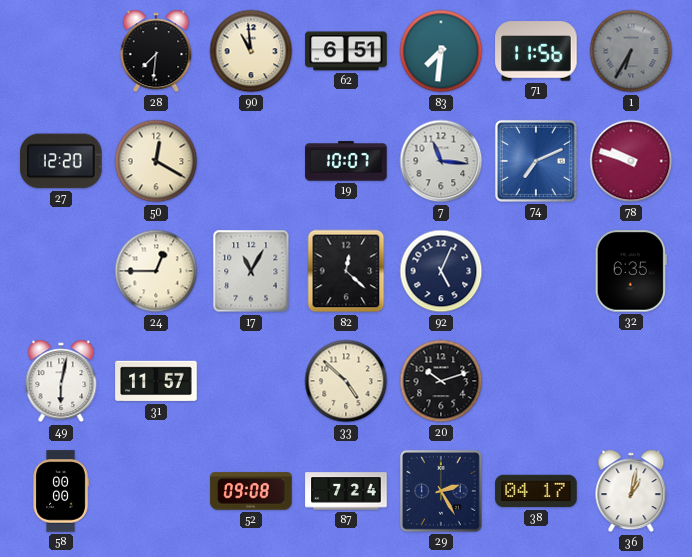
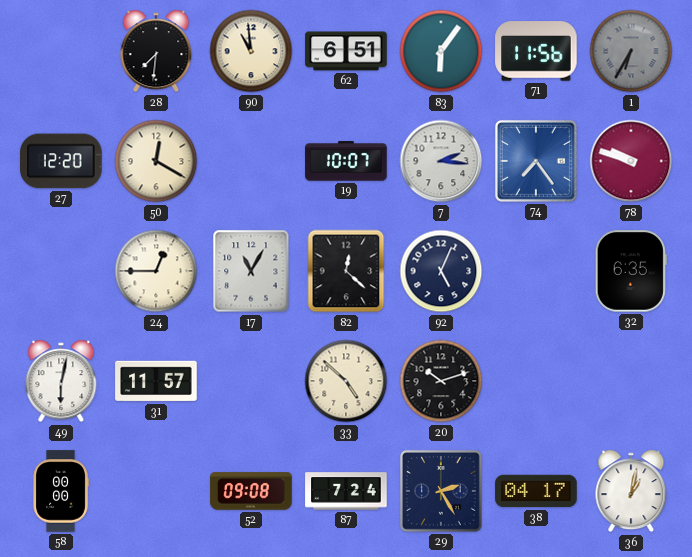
83: 7:31 -> 6:06
7: 11:16 -> 2:16
74: 7:11 -> 7:24
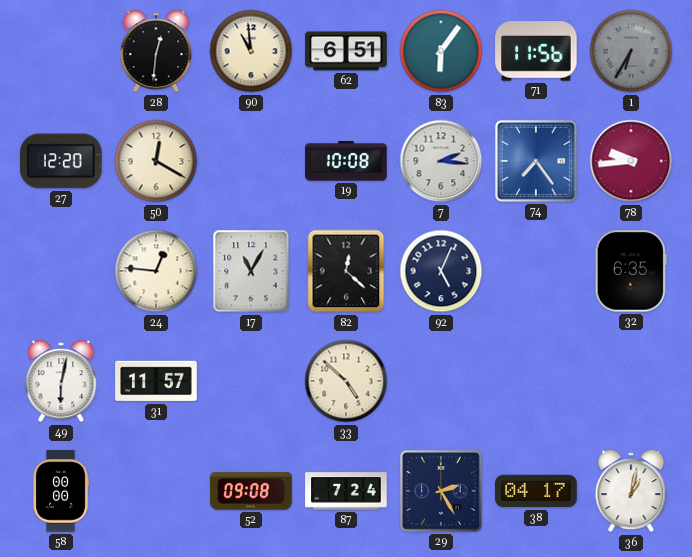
28: 7:31 -> 12:31
19: 10:07 -> 10:08
78: 9:48 -> 9:44
24: 12:45 -> 12:46
20: 10:12 -> none
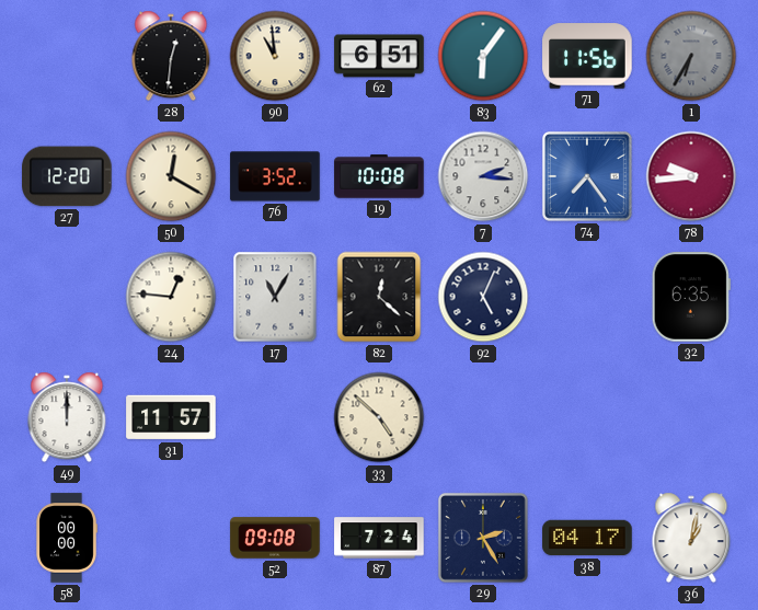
76: none -> 3:52
49: 6:02 -> 12:00
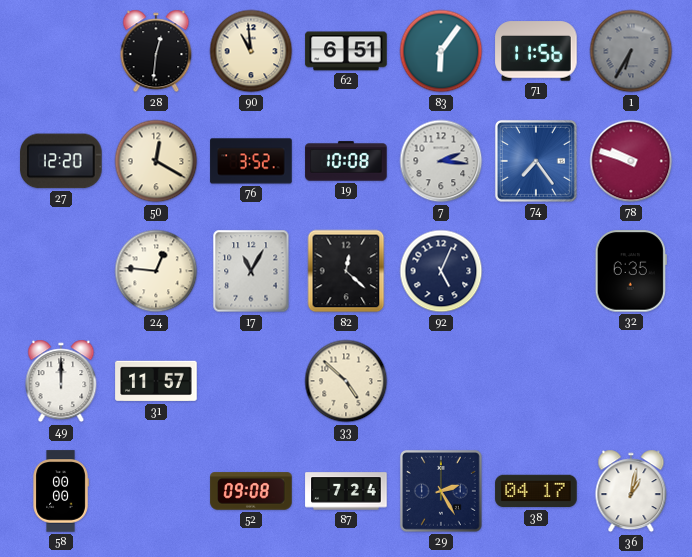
78: 9:44 -> 9:48
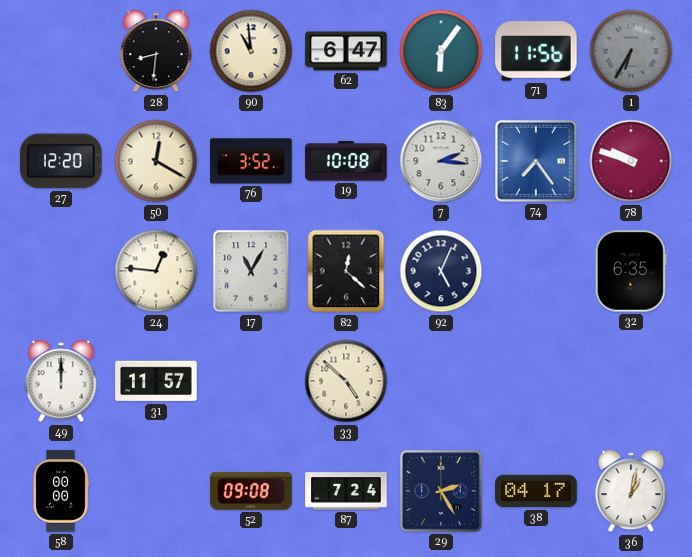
28: 12:31 -> 8:31
62: 6:51 -> 6:47
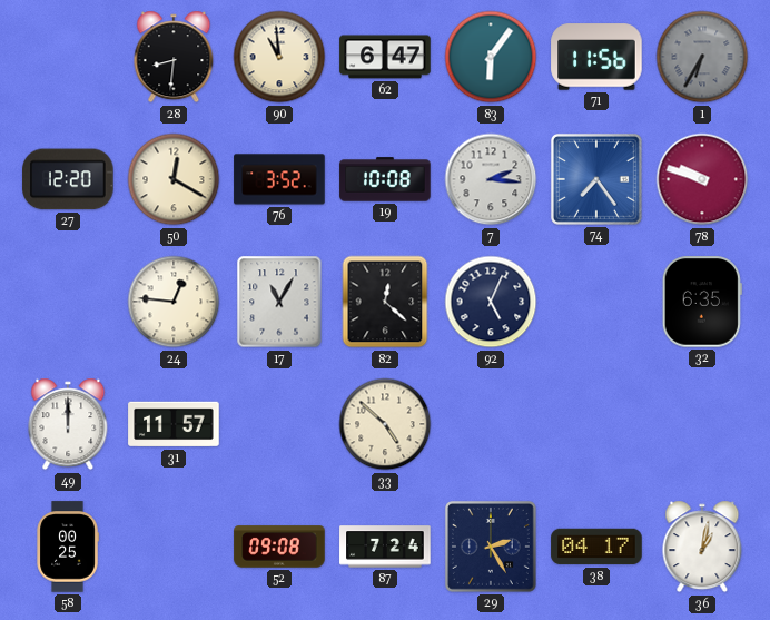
58: 00:00 -> 00:25
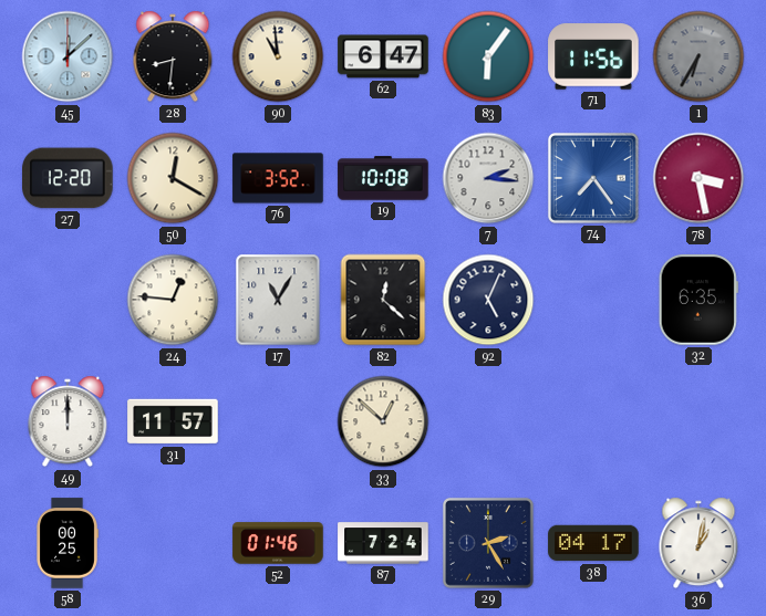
45: none -> 12:08
78: 9:48 -> 3:28
33: 4:52 -> 12:52
52: 09:08 -> 01:46
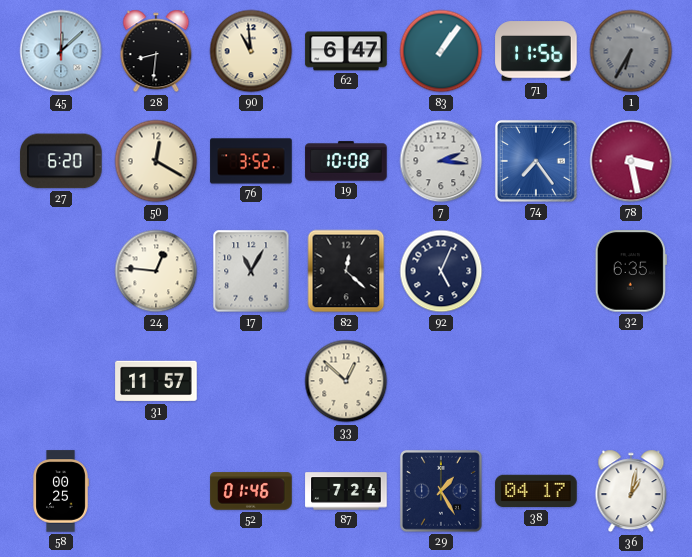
83: 6:06 -> 1:06
27: 12:20 -> 6:20
49: 12:00 -> none
29: 2:25 -> 1:25
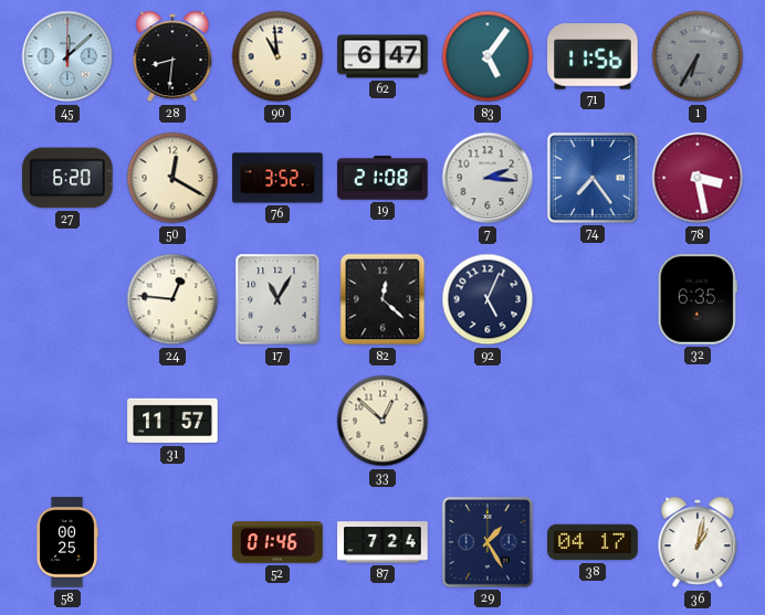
83: 1:06 -> 5:06
19: 10:08 -> 21:08
